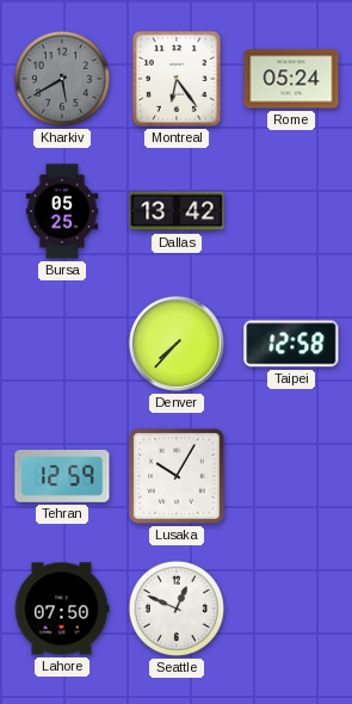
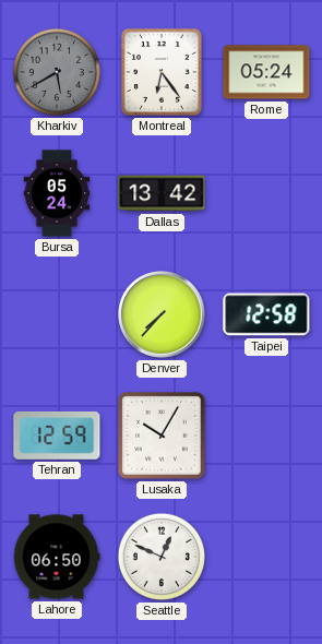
Bursa: 05:25 -> 05:24
Lahore: 07:50 -> 06:50
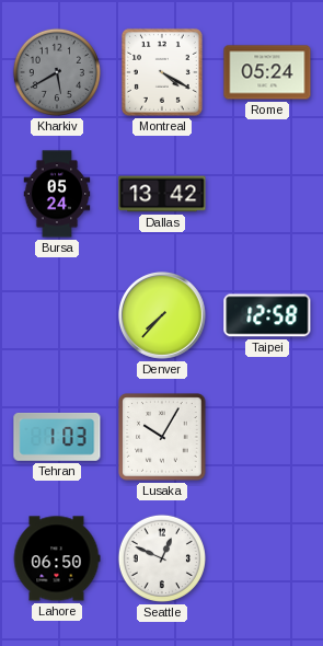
Montreal: 6:24 -> 4:20
Tehran: 12:59 -> 1:03
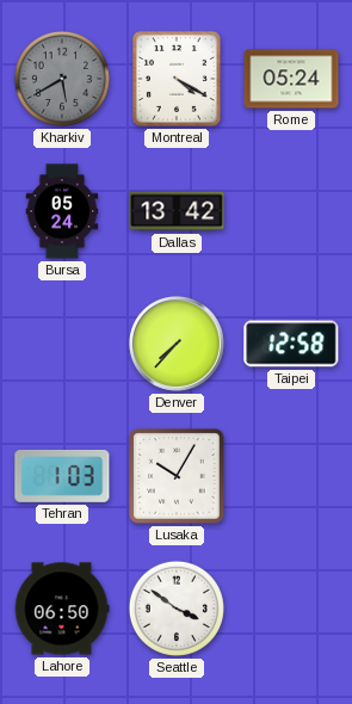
Seattle: 12:49 -> 3:51
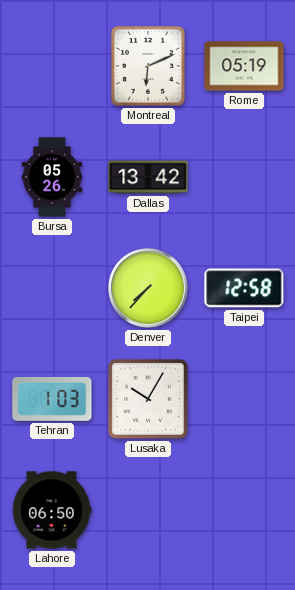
Kharkiv: 5:40 -> none
Montreal: 4:20 -> 6:11
Rome: 05:24 -> 05:19
Bursa: 05:24 -> 05:26
Seattle: 3:51 -> none
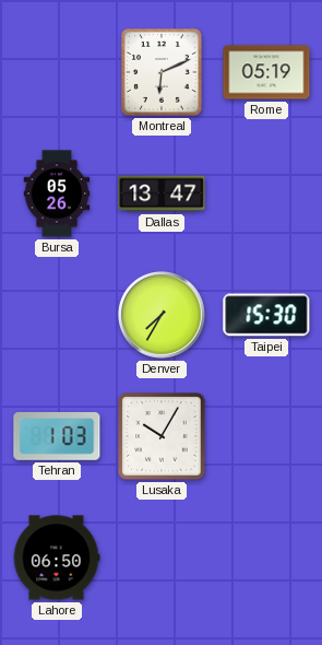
Dallas: 13:42 -> 13:47
Denver: 7:37 -> 7:35
Taipei: 12:58 -> 15:30
